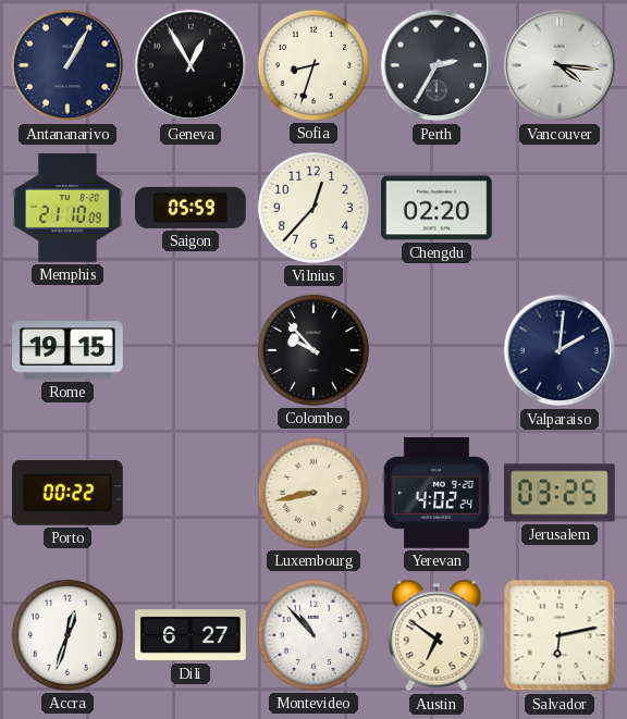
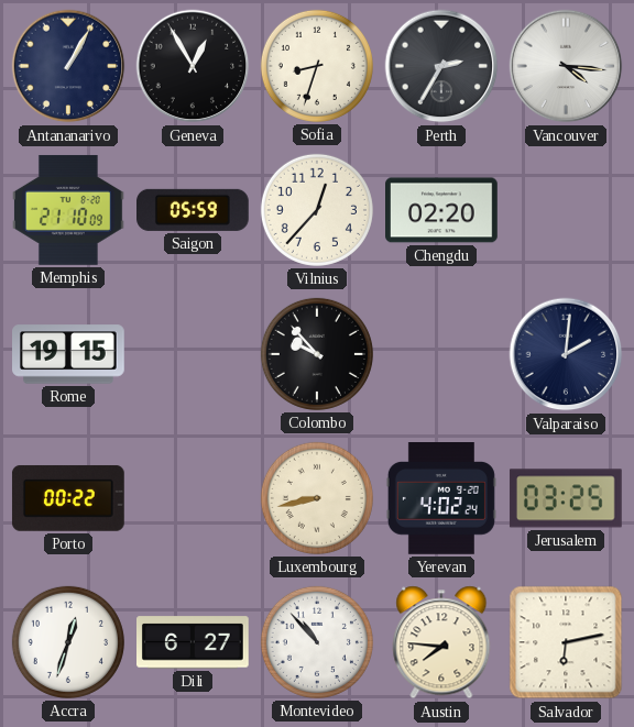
Austin: 6:51 -> 7:46
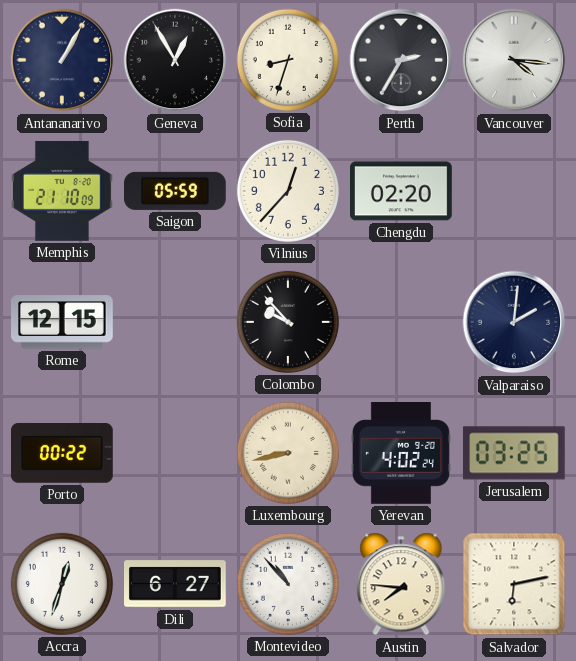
Rome: 19:15 -> 12:15
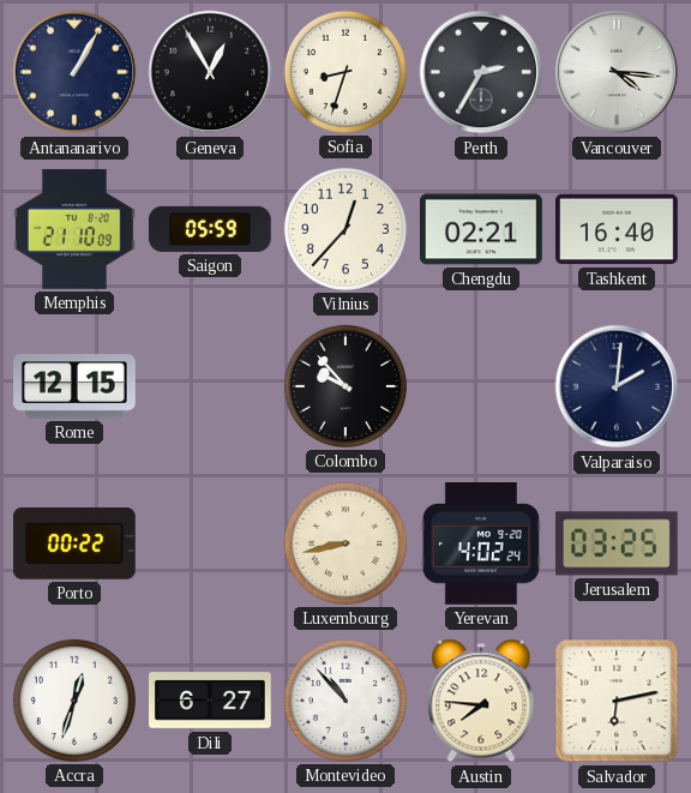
Chengdu: 02:20 -> 02:21
Tashkent: none -> 16:40
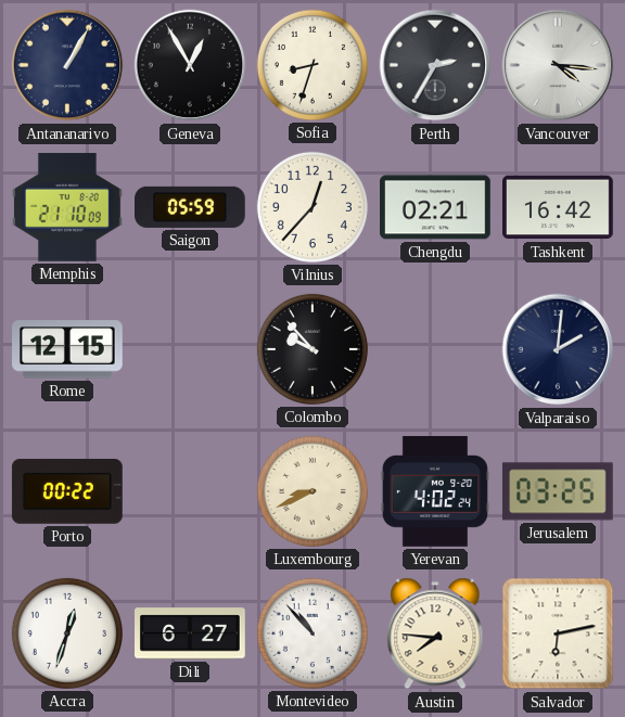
Tashkent: 16:40 -> 16:42
Luxembourg: 8:43 -> 8:41
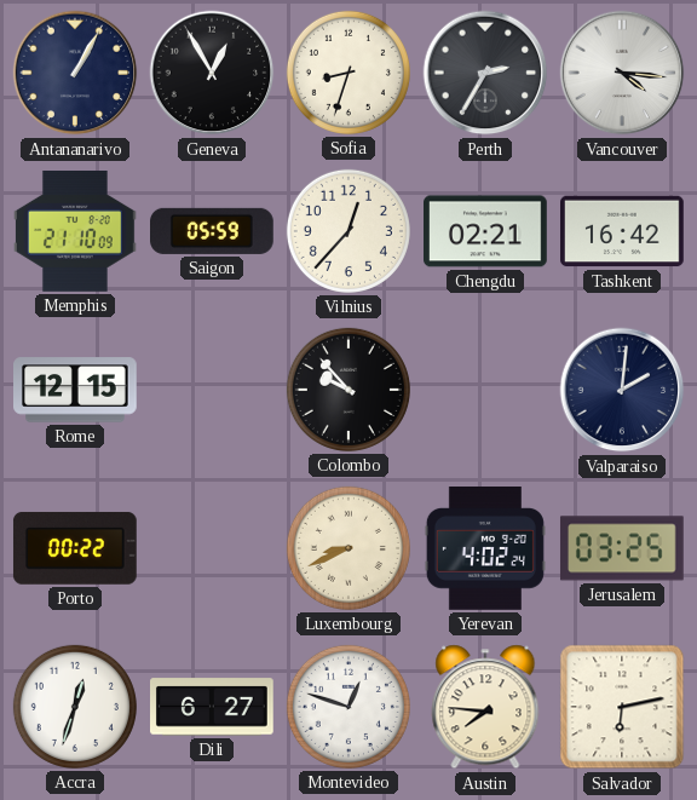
Montevideo: 10:53 -> 12:48
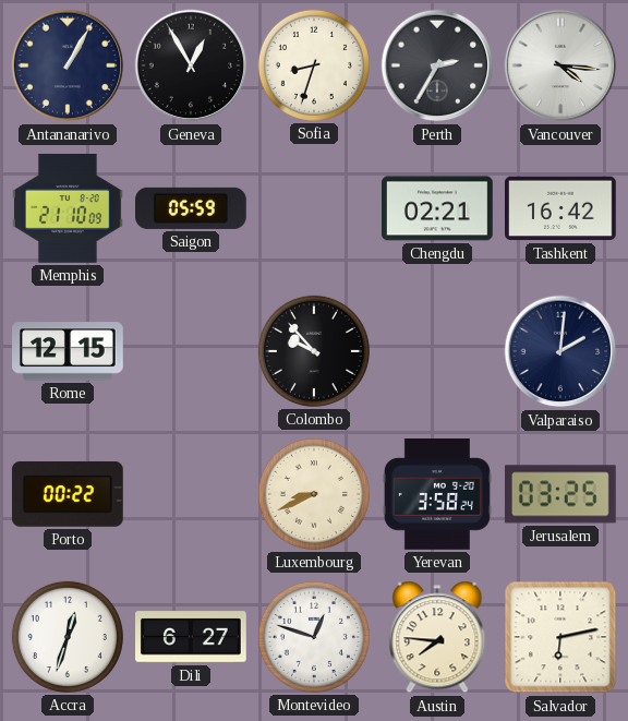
Vilnius: 12:37 -> none
Yerevan: 4:02 -> 3:58
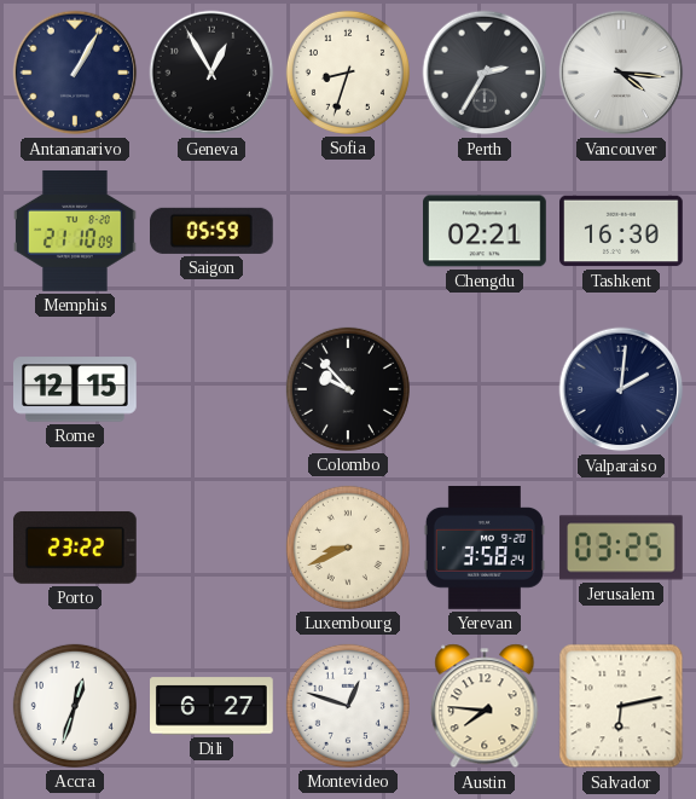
Tashkent: 16:42 -> 16:30
Porto: 00:22 -> 23:22
